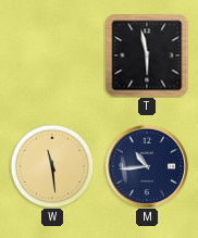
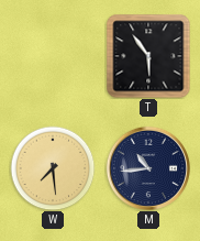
T: 5:58 -> 5:54
W: 11:29 -> 7:29
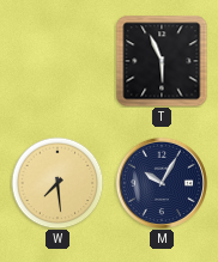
T: 5:54 -> 5:56
M: 10:44 -> 10:05
